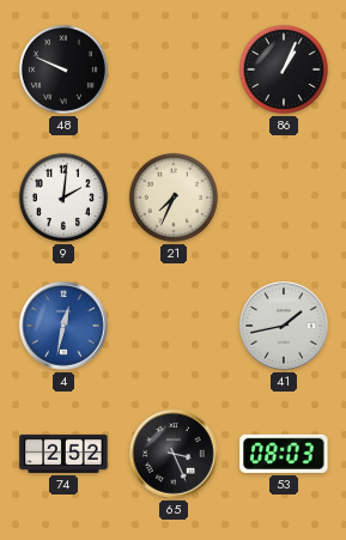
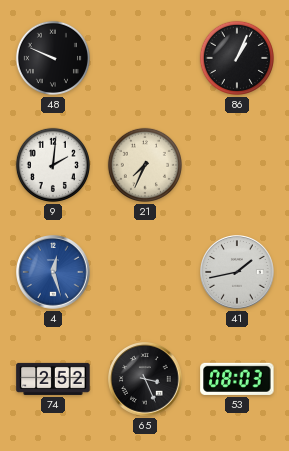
4: 12:32 -> 12:27
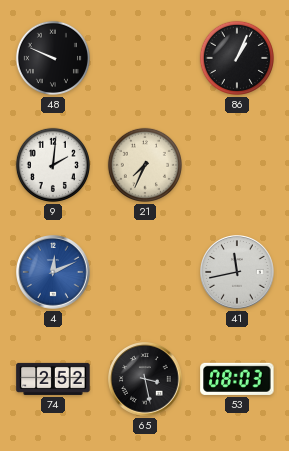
4: 12:27 -> 12:11
41: 1:43 -> 11:43
65: 3:26 -> 3:28
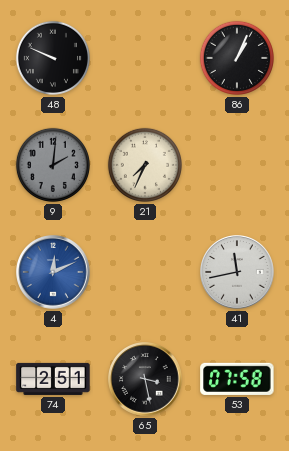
9 dial: white -> grey
74: 2:52 -> 2:51
53: 08:03 -> 07:58
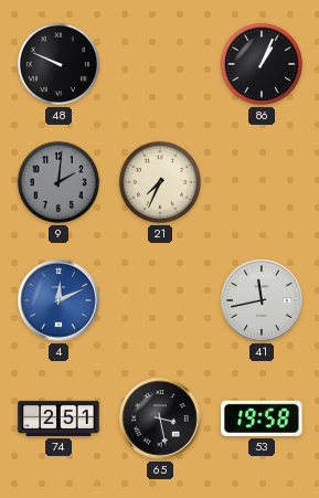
53: 07:58 -> 19:58
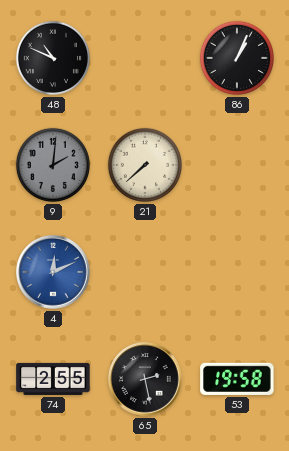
48: 9:49 -> 10:49
21: 7:34 -> 7:38
41: 11:43 -> none
74: 2:51 -> 2:55
65: 3:28 -> 2:28
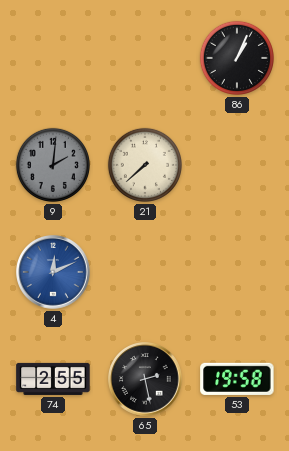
48: 10:49 -> none
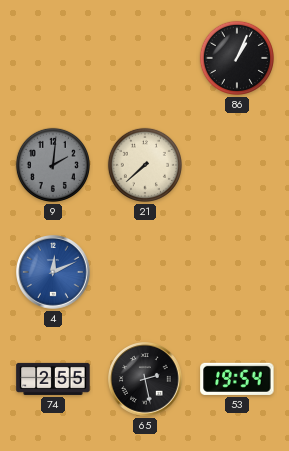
53: 19:58 -> 19:54
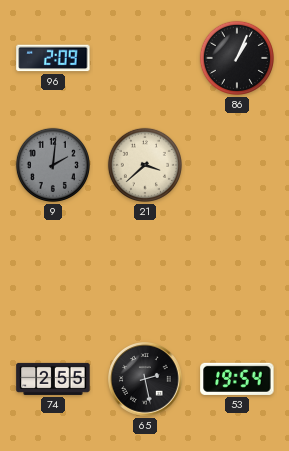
96: none -> 2:09
21: 7:38 -> 3:38
4: 12:11 -> none
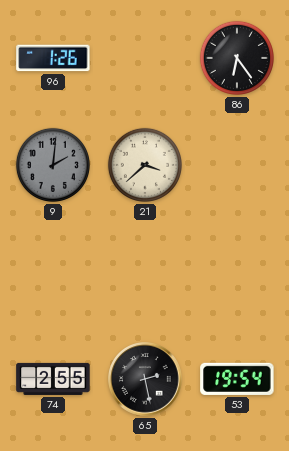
96: 2:09 -> 1:26
86: 1:04 -> 6:24
